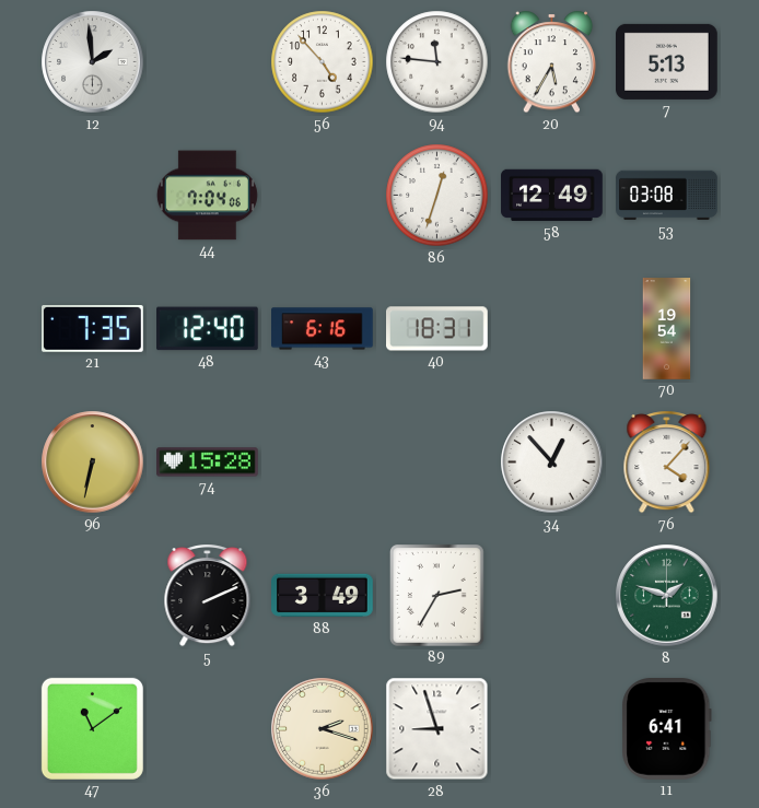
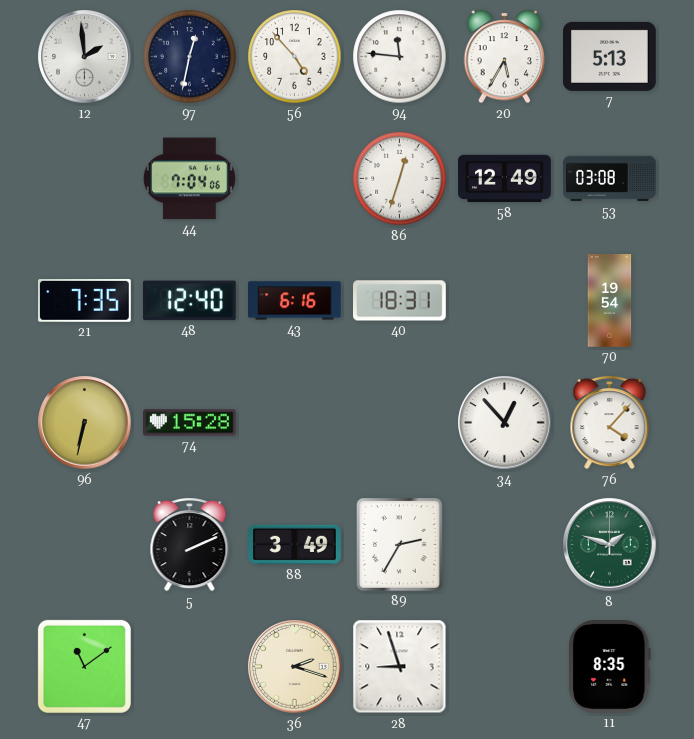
97: none -> 12:32
11: 6:41 -> 8:35
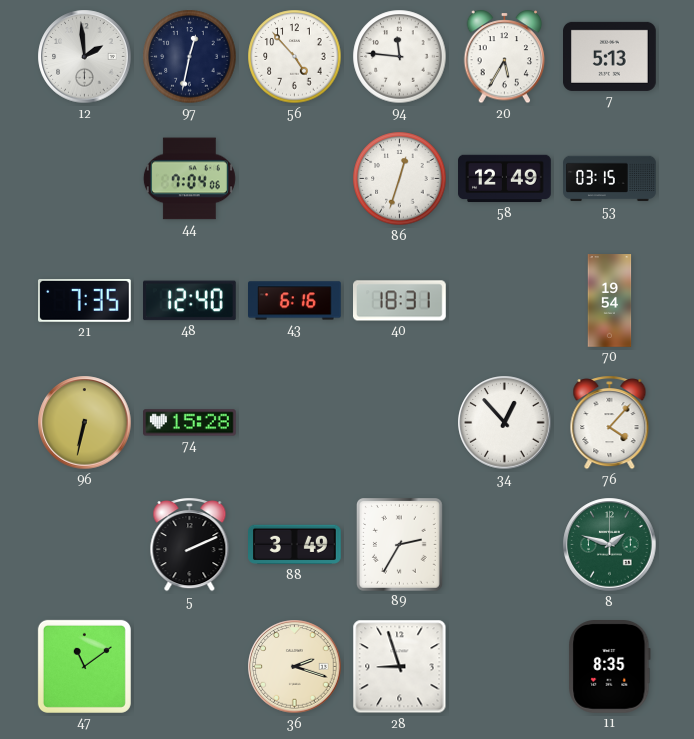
53: 03:08 -> 03:15
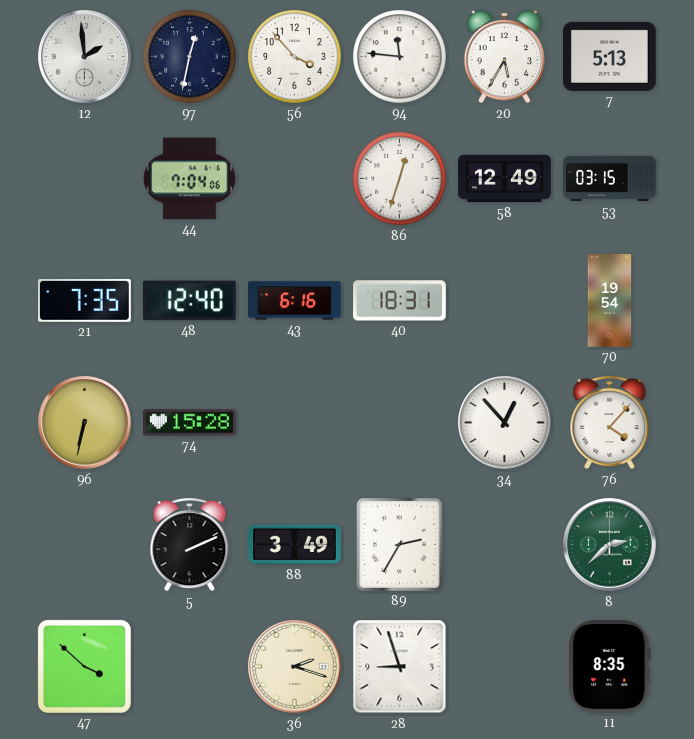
56: 4:53 -> 3:53
8: 1:48 -> 2:38
47: 11:09 -> 3:52
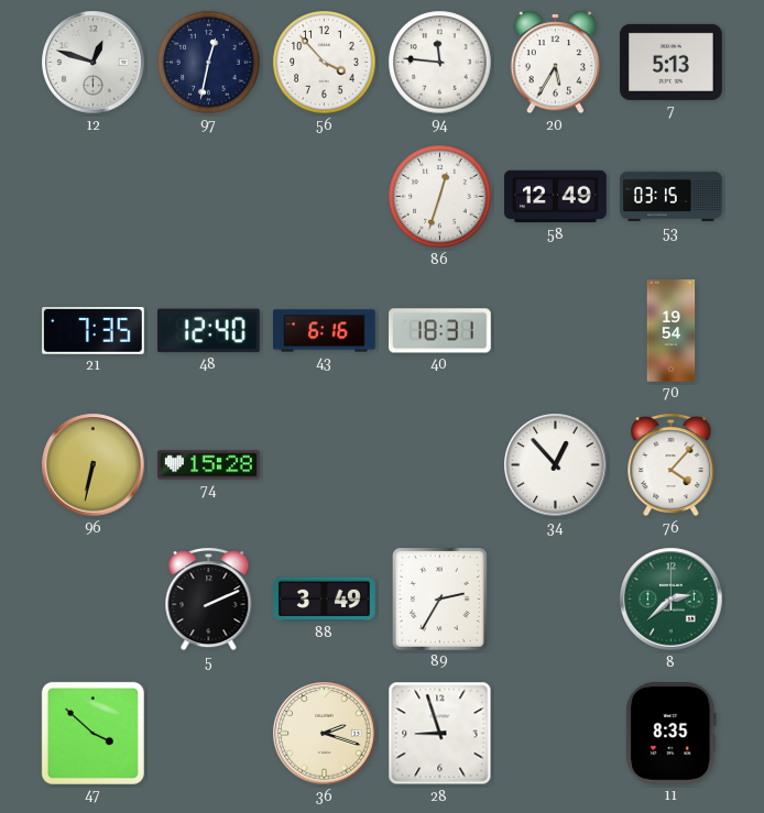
12: 1:59 -> 12:48
44: 7:04 -> none
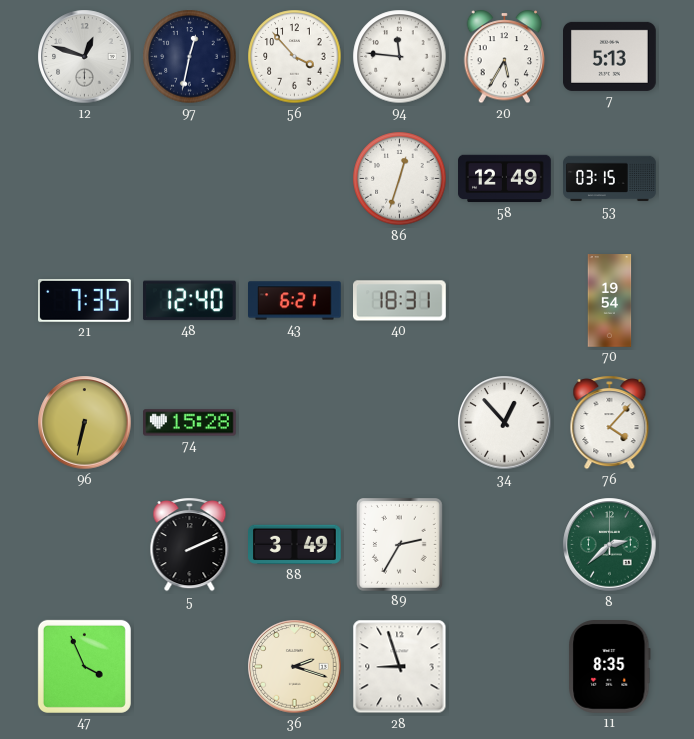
43: 6:16 -> 6:21
47: 3:52 -> 3:56
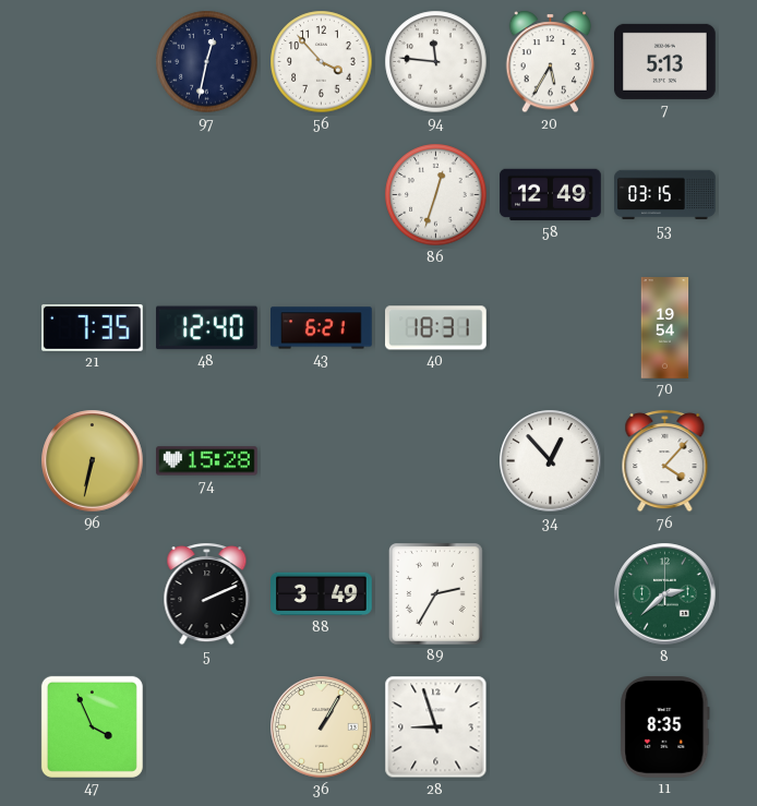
12: 12:48 -> none
36: 2:18 -> 1:05
